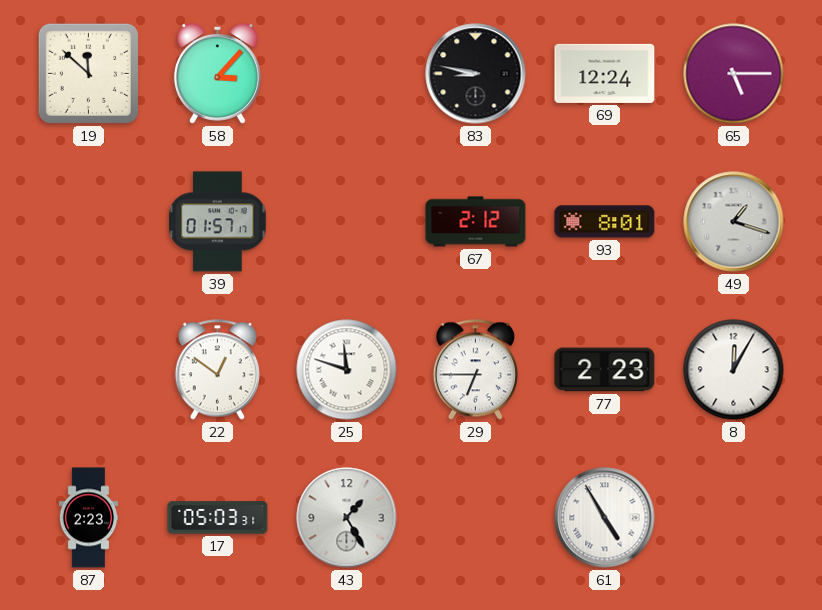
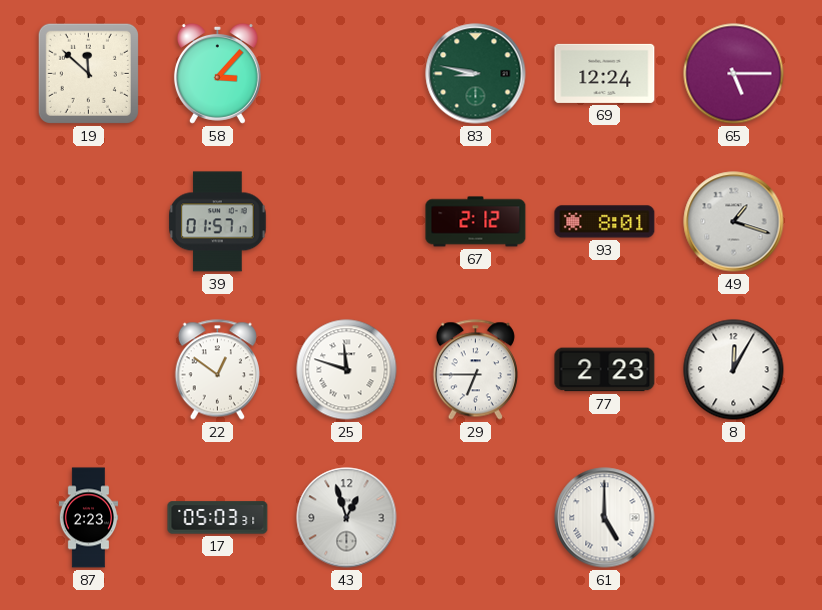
83 dial: black -> green
43: 1:25 -> 12:57
61: 4:55 -> 5:00
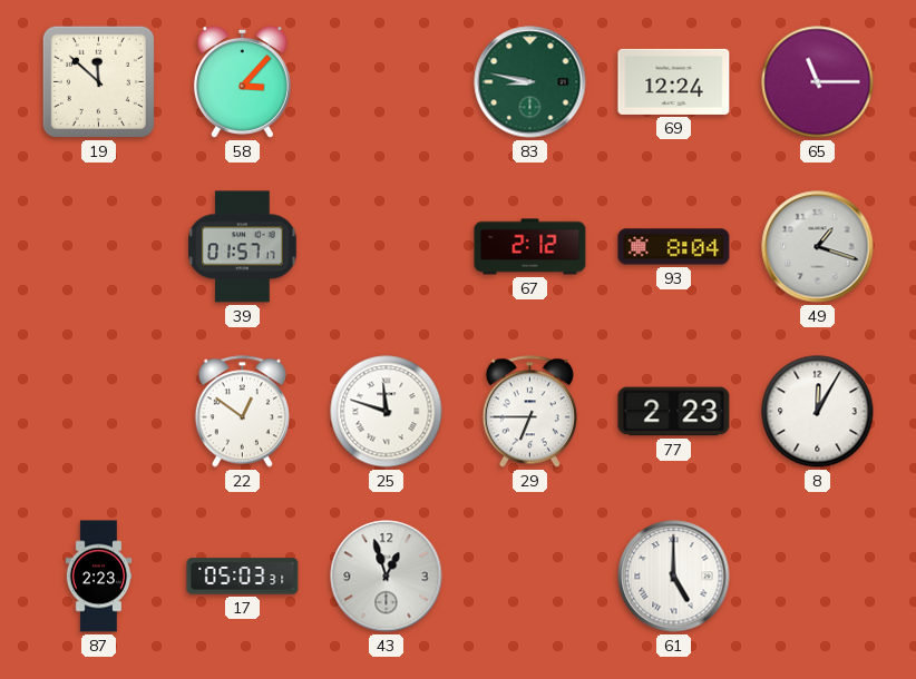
65: 5:15 -> 11:15
93: 8:01 -> 8:04
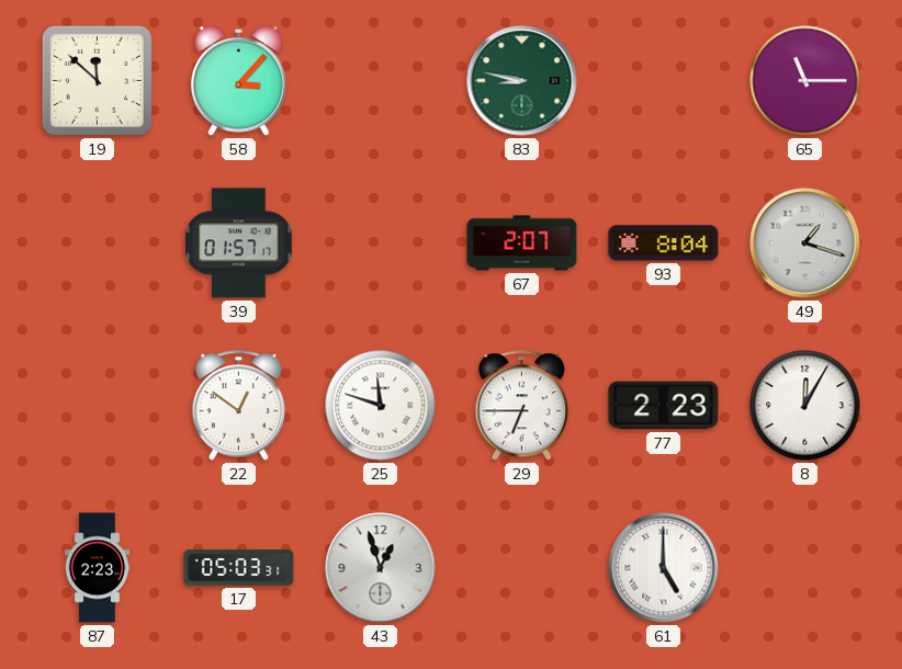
69: 12:24 -> none
67: 2:12 -> 2:07
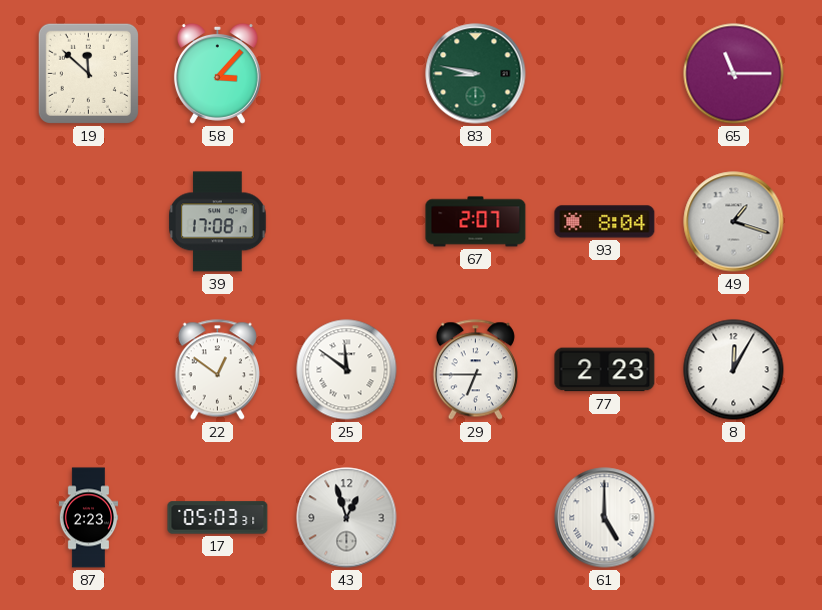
39: 01:57 -> 17:08
25: 11:48 -> 11:51
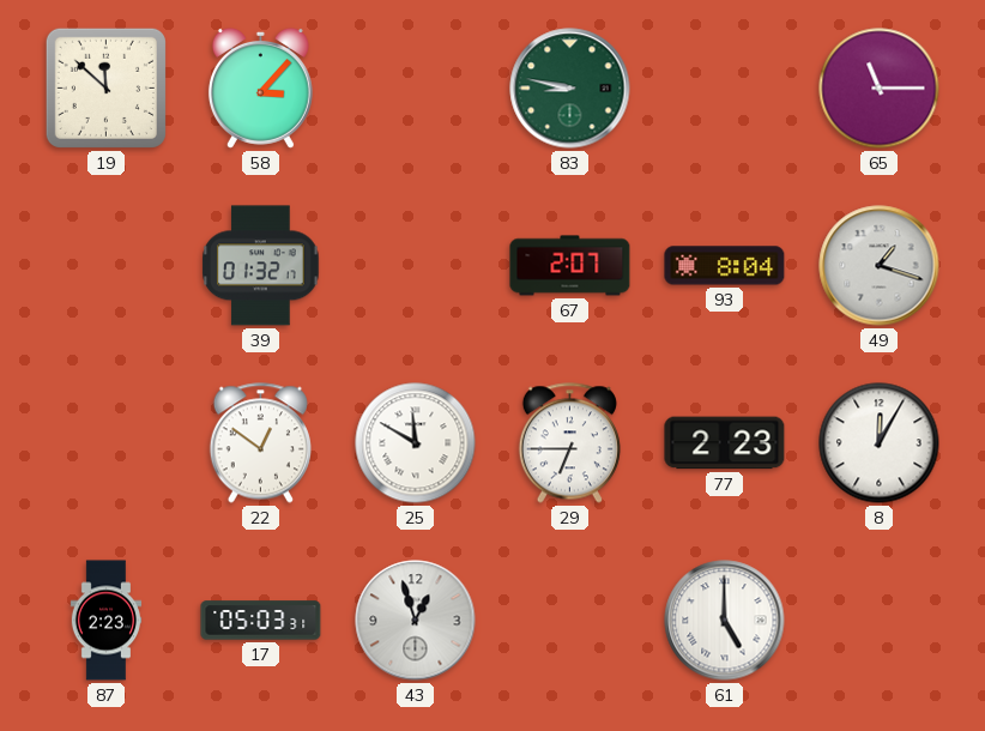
39: 17:08 -> 01:32
25: 11:51 -> 11:50
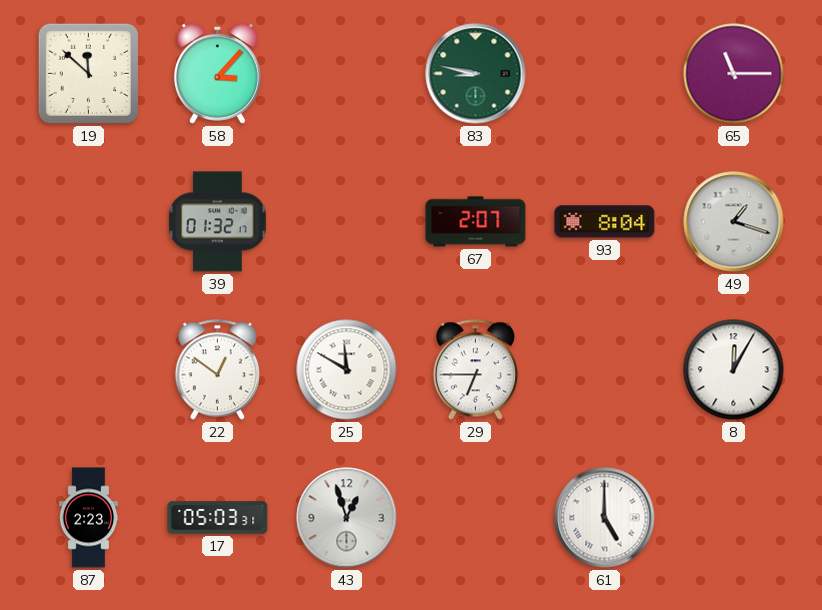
77: 2:23 -> none
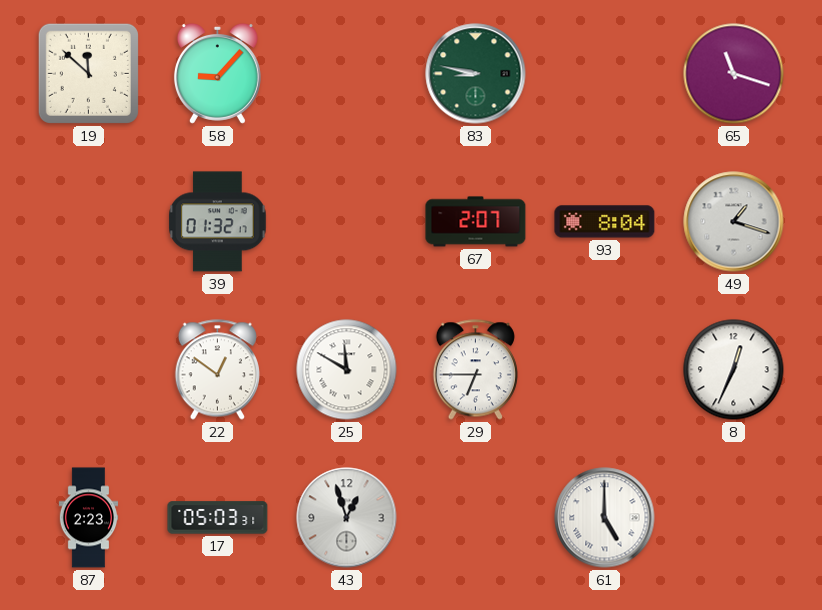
58: 3:07 -> 9:07
65: 11:15 -> 11:18
8: 12:05 -> 12:34
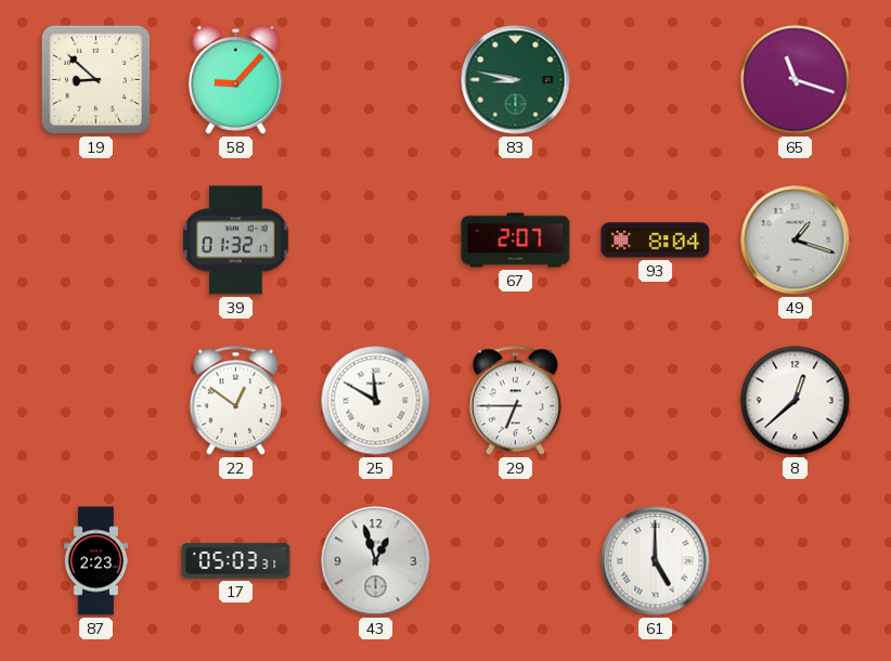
19: 11:52 -> 8:52
8: 12:34 -> 12:38
